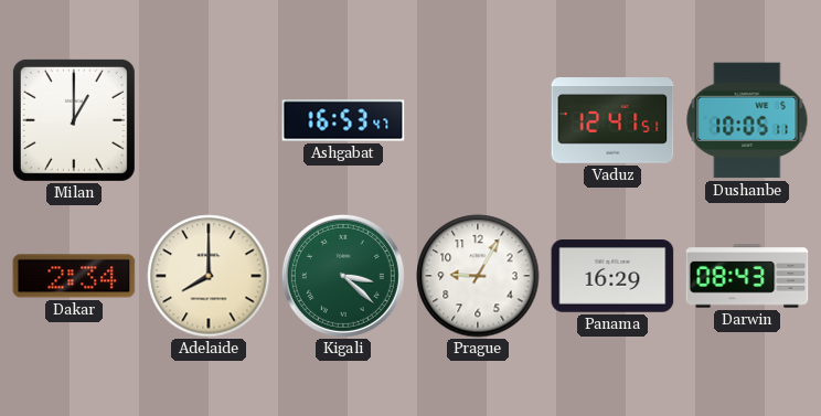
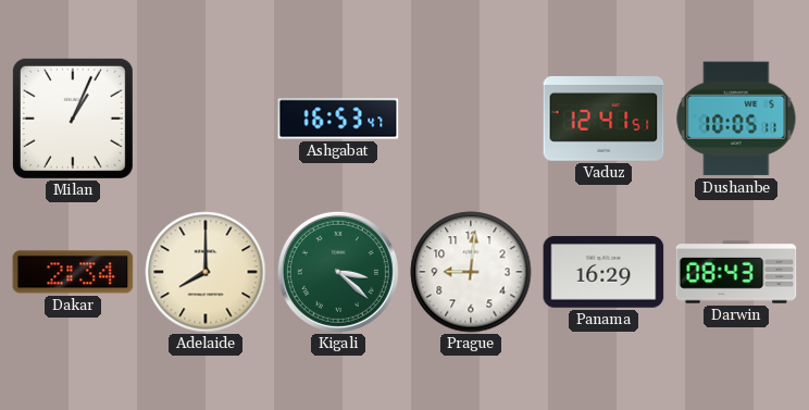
Milan: 1:00 -> 1:04
Prague: 9:05 -> 9:01
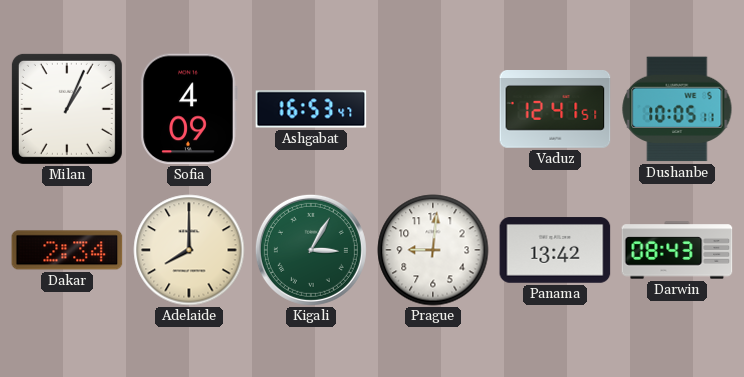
Sofia: none -> 4:09
Kigali: 3:22 -> 3:05
Panama: 16:29 -> 13:42
